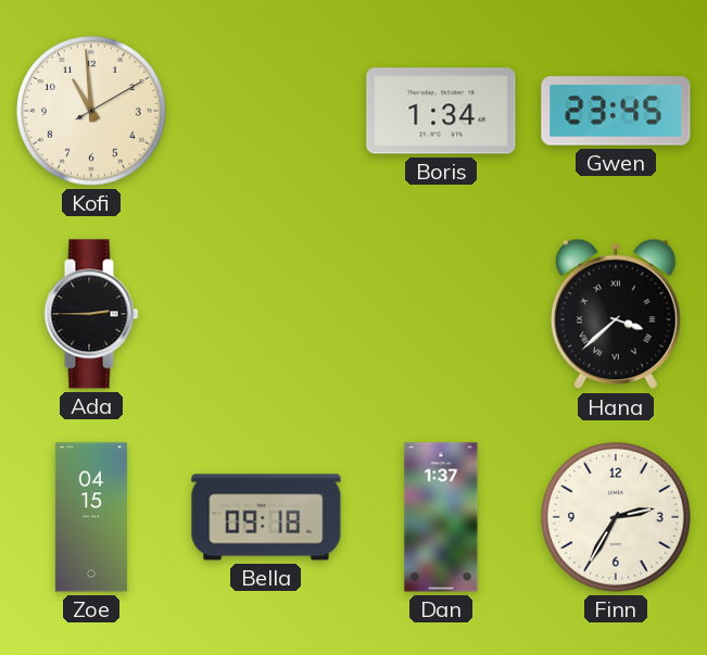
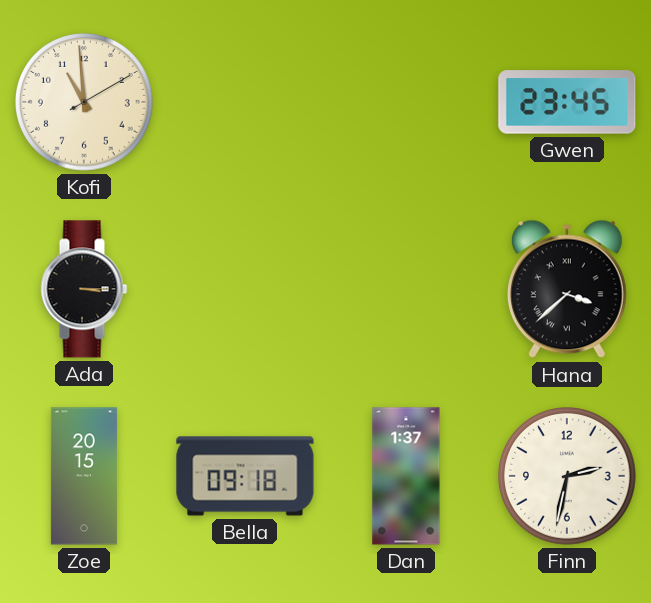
Boris: 1:34 -> none
Ada: 2:45 -> 3:15
Zoe: 04:15 -> 20:15
Finn: 2:35 -> 2:32
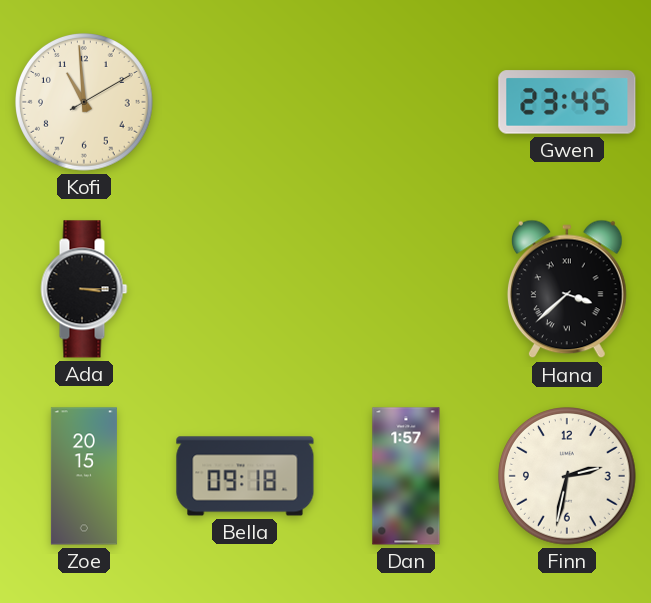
Dan: 1:37 -> 1:57
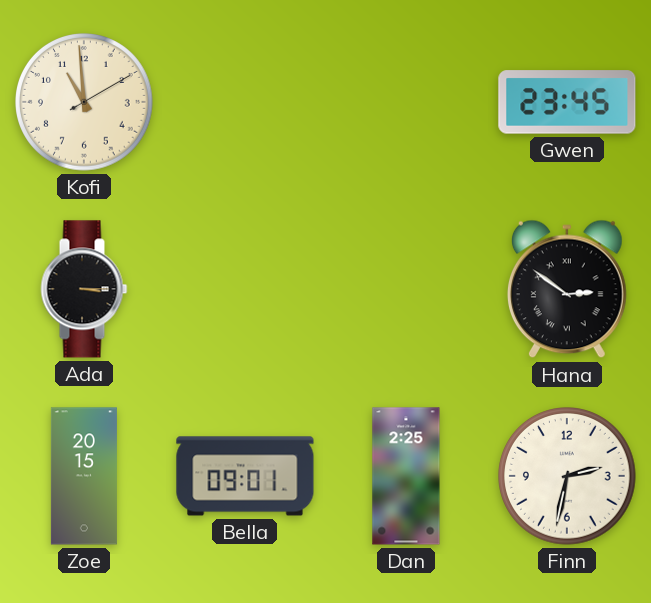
Hana: 3:38 -> 2:51
Bella: 09:18 -> 09:01
Dan: 1:57 -> 2:25
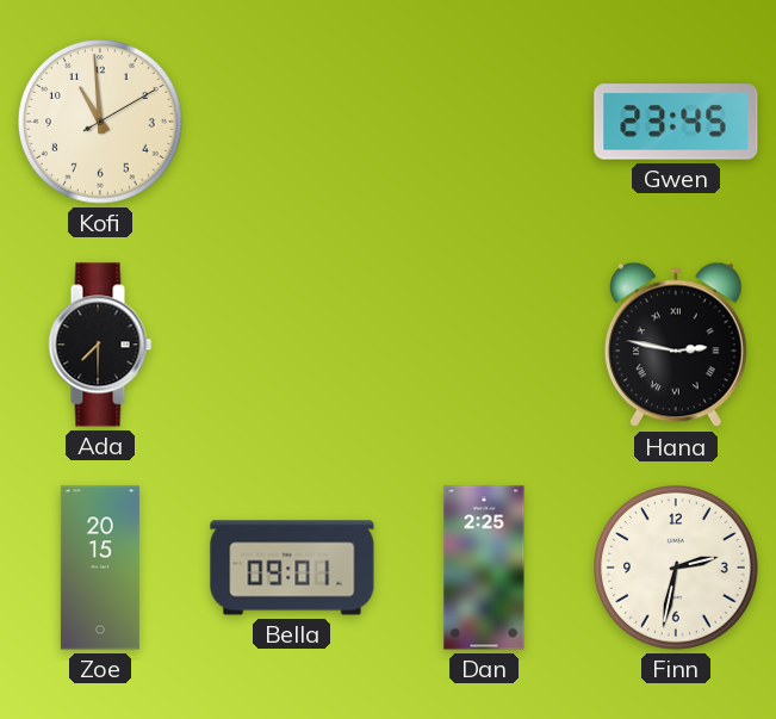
Ada: 3:15 -> 7:30
Hana: 2:51 -> 2:47
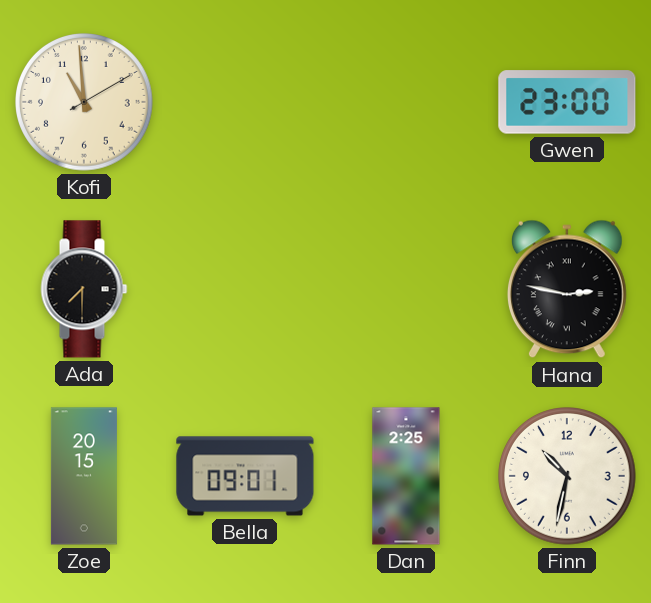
Gwen: 23:45 -> 23:00
Finn: 2:32 -> 10:32
